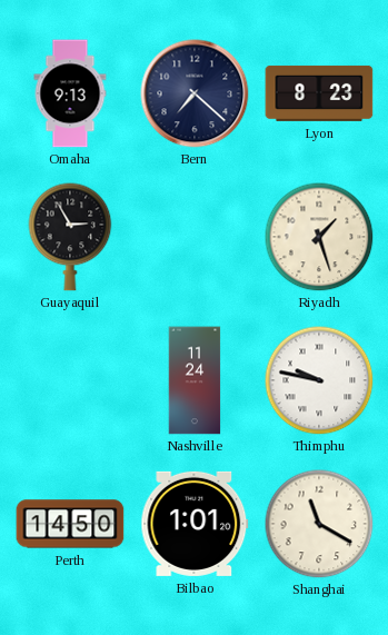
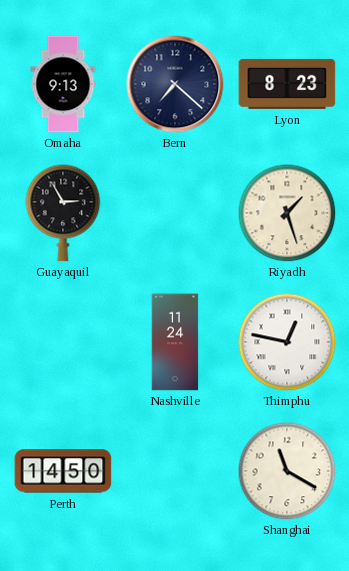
Thimphu: 9:47 -> 12:47
Bilbao: 1:01 -> none
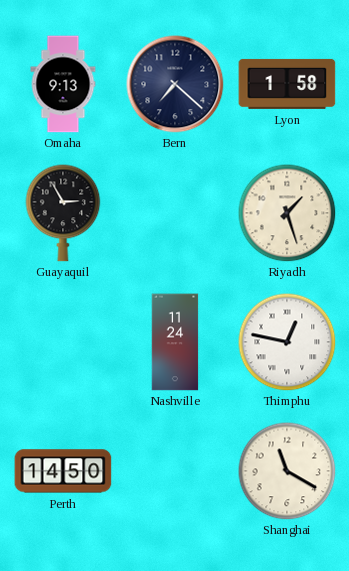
Lyon: 8:23 -> 1:58
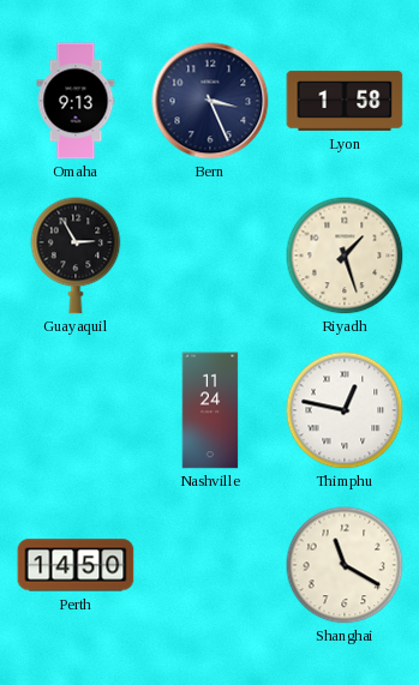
Bern: 7:22 -> 3:26
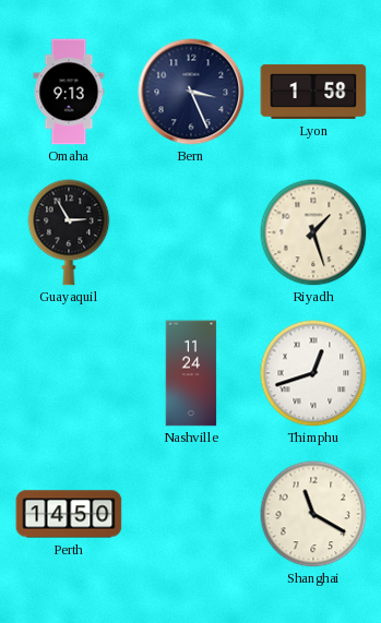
Thimphu: 12:47 -> 12:42
